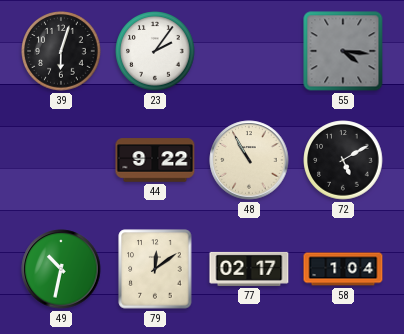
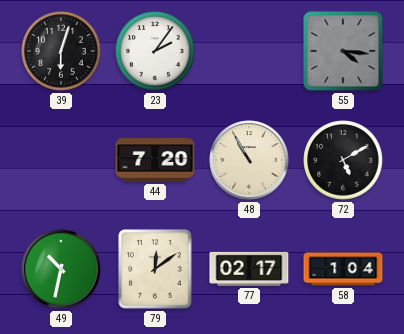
44: 9:22 -> 7:20
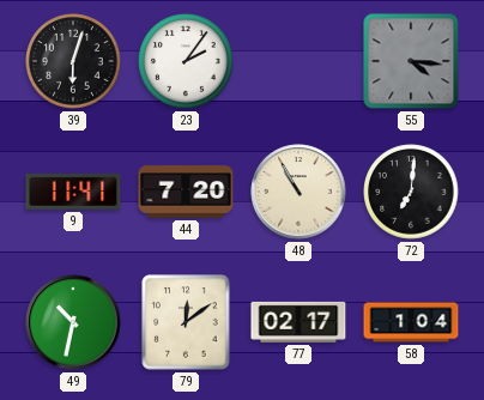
9: none -> 11:41
72: 5:10 -> 7:01
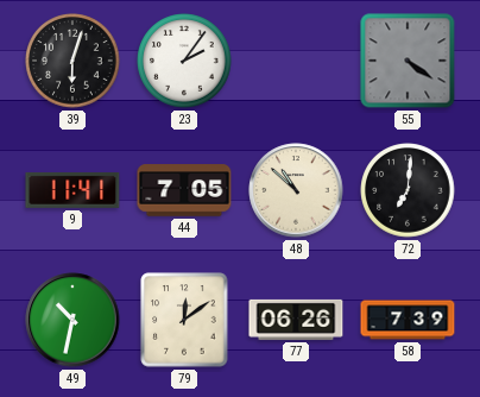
55: 4:16 -> 4:21
44: 7:20 -> 7:05
48: 10:55 -> 10:52
77: 02:17 -> 06:26
58: 1:04 -> 7:39
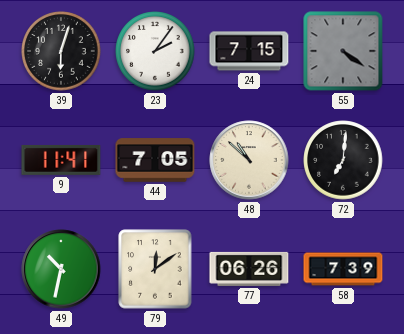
24: none -> 7:15
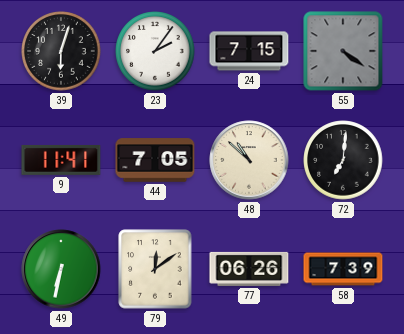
49: 10:32 -> 6:32
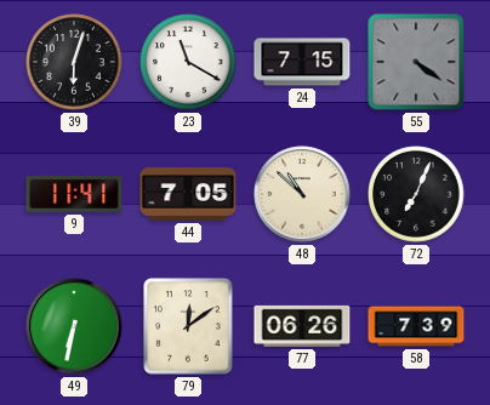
23: 2:06 -> 11:20
72: 7:01 -> 7:04
